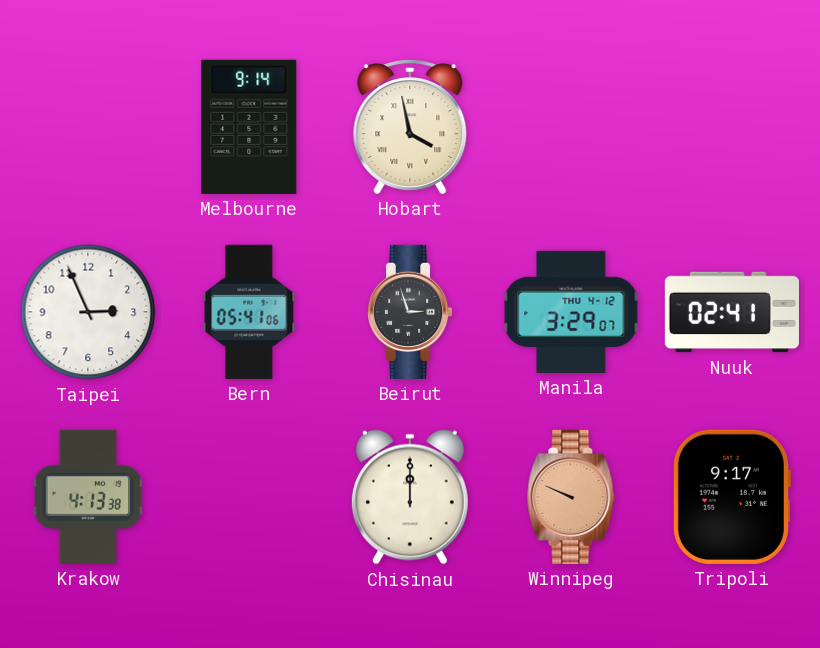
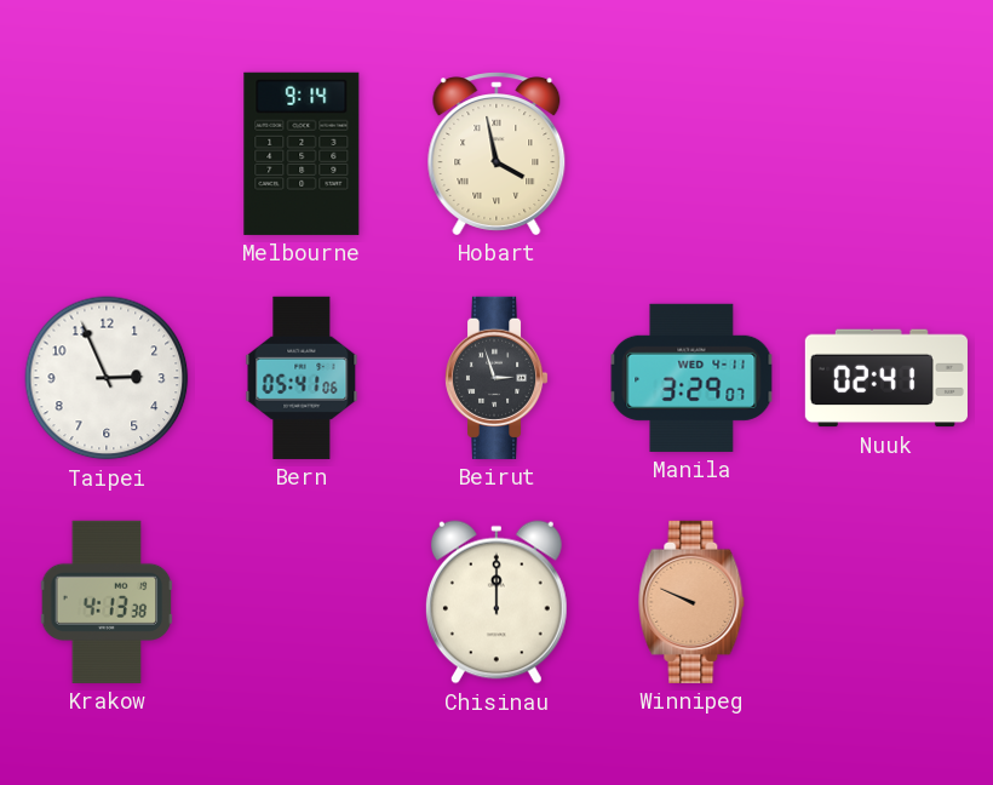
Manila date: THU 4-12 -> WED 4-11
Tripoli: 9:17 -> none
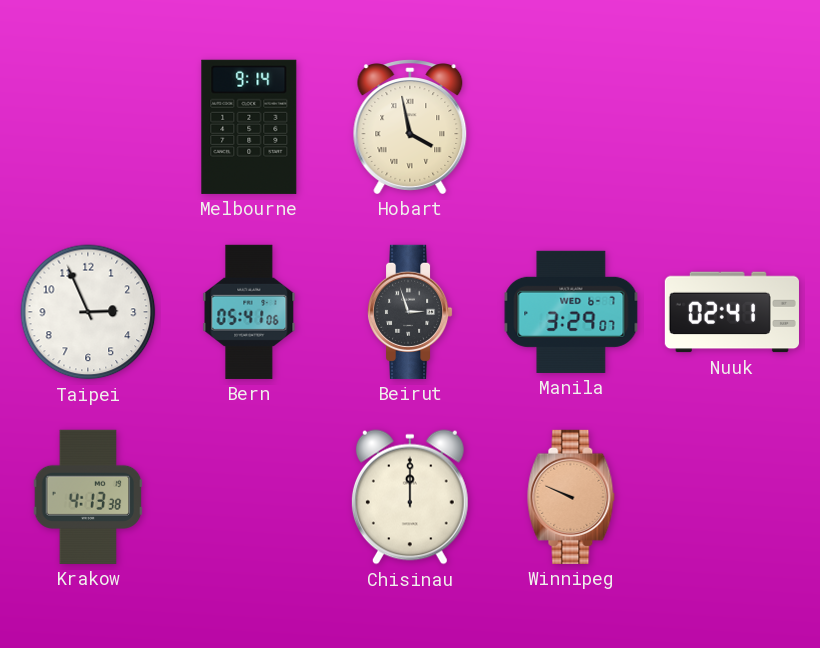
Manila date: WED 4-11 -> WED 6-7
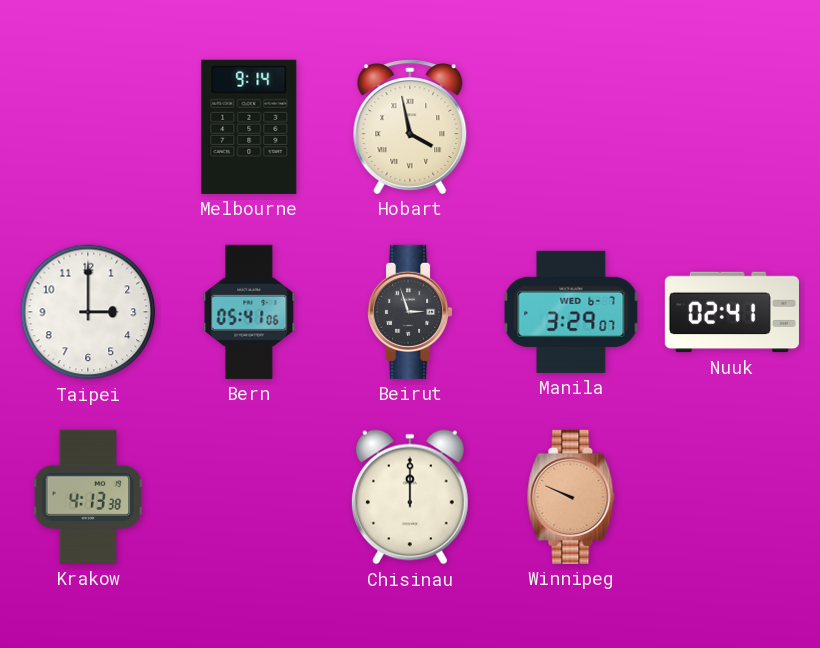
Taipei: 2:56 -> 3:00
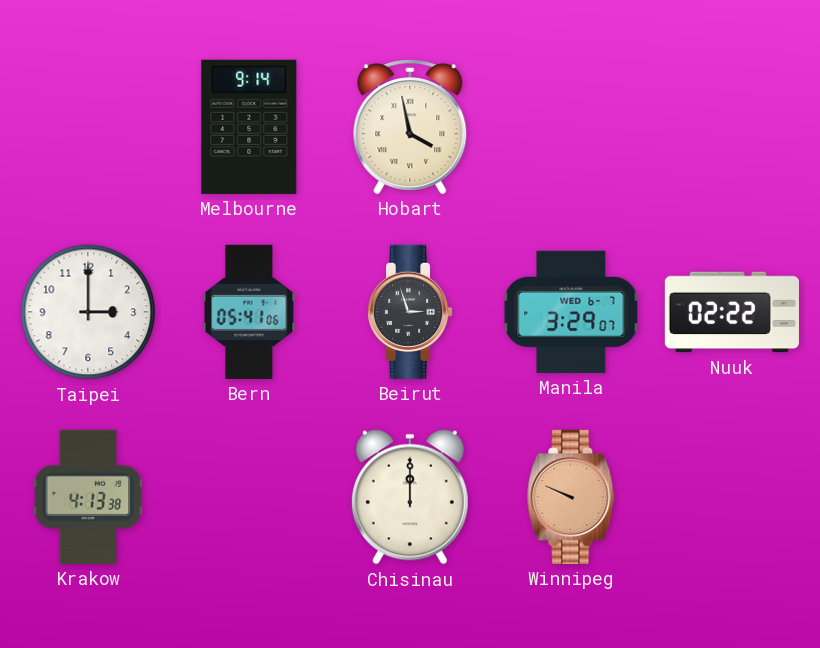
Nuuk: 02:41 -> 02:22
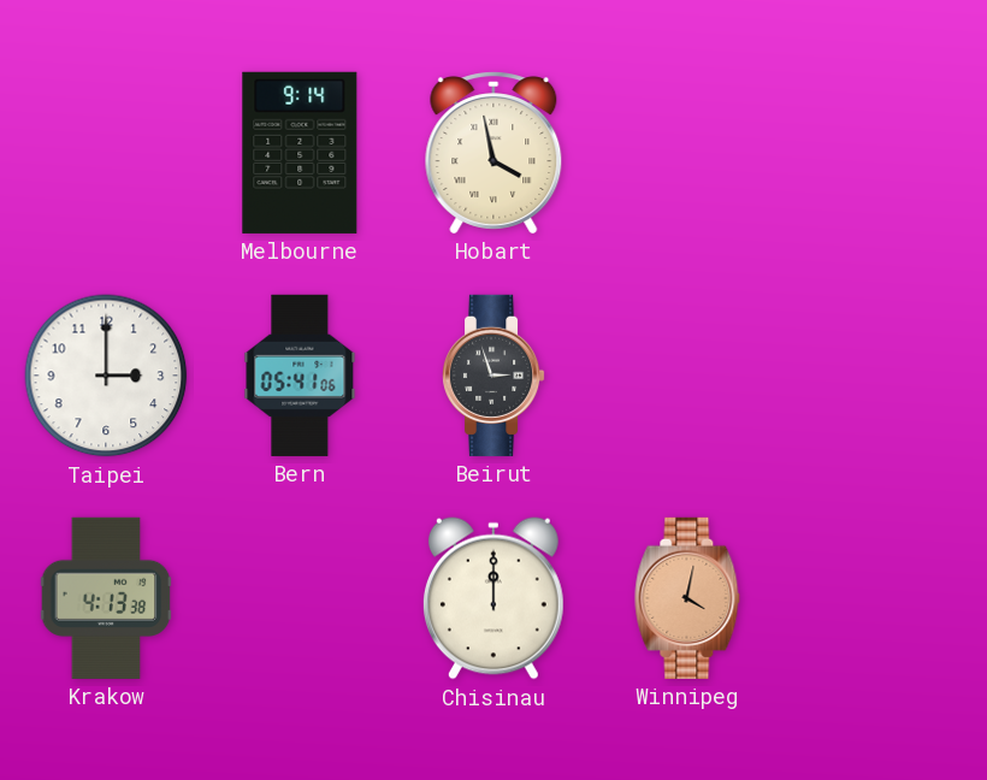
Manila: 3:29 -> none
Nuuk: 02:22 -> none
Winnipeg: 9:49 -> 4:02
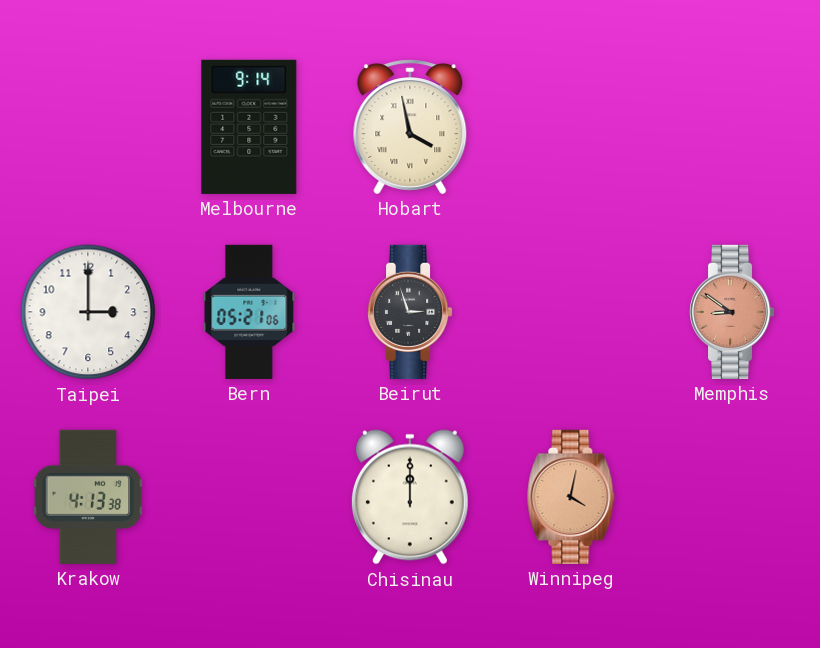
Bern: 05:41 -> 05:21
Memphis: none -> 8:51
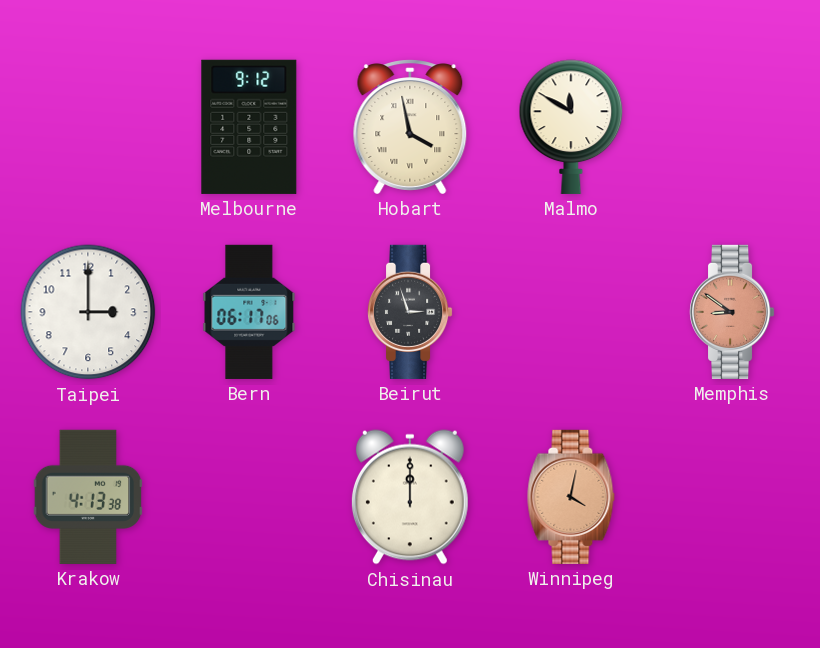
Melbourne: 9:14 -> 9:12
Malmo: none -> 11:50
Bern: 05:21 -> 06:17
